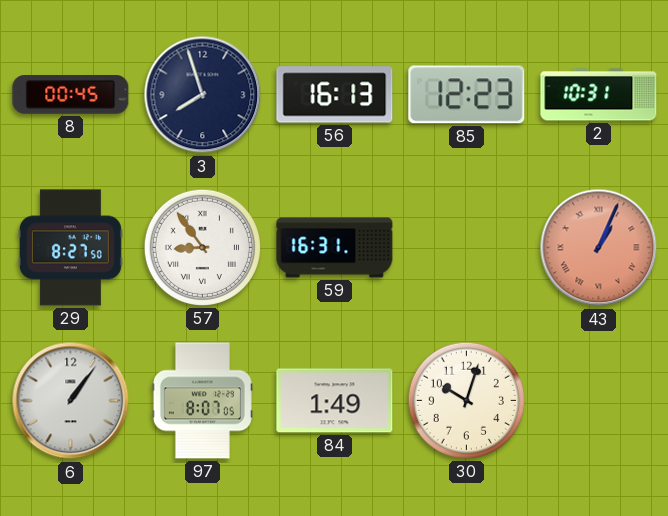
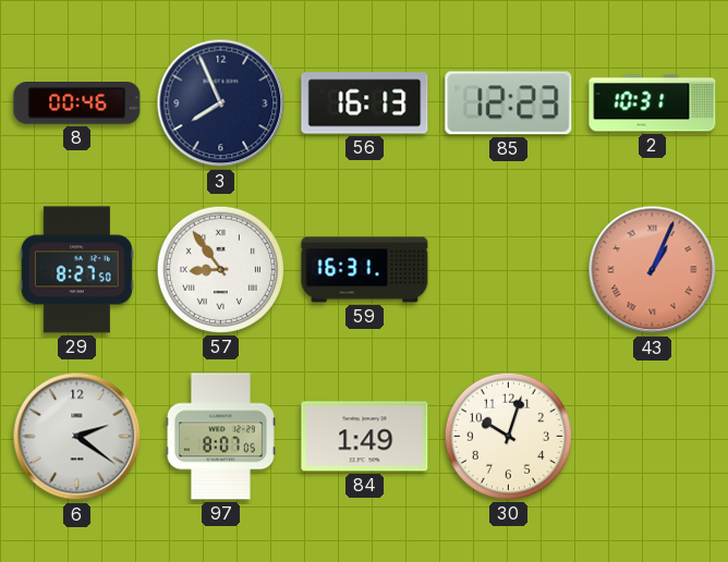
8: 00:45 -> 00:46
3: 7:57 -> 7:56
6: 1:06 -> 2:21
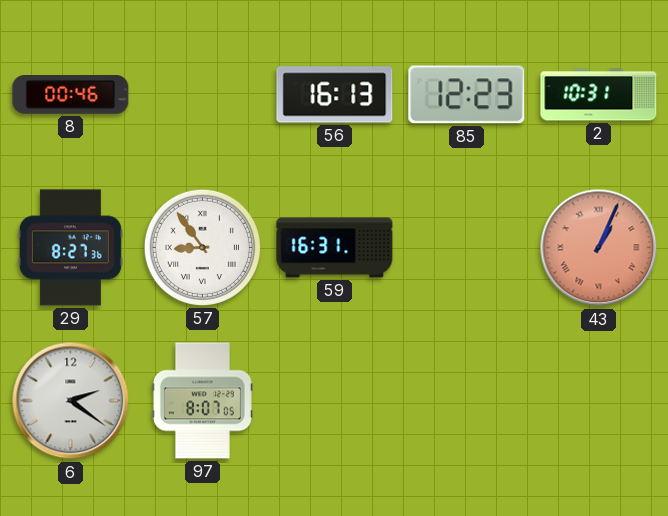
3: 7:56 -> none
29: 8:27:50 -> 8:27:36
84: 1:49 -> none
30: 10:03 -> none
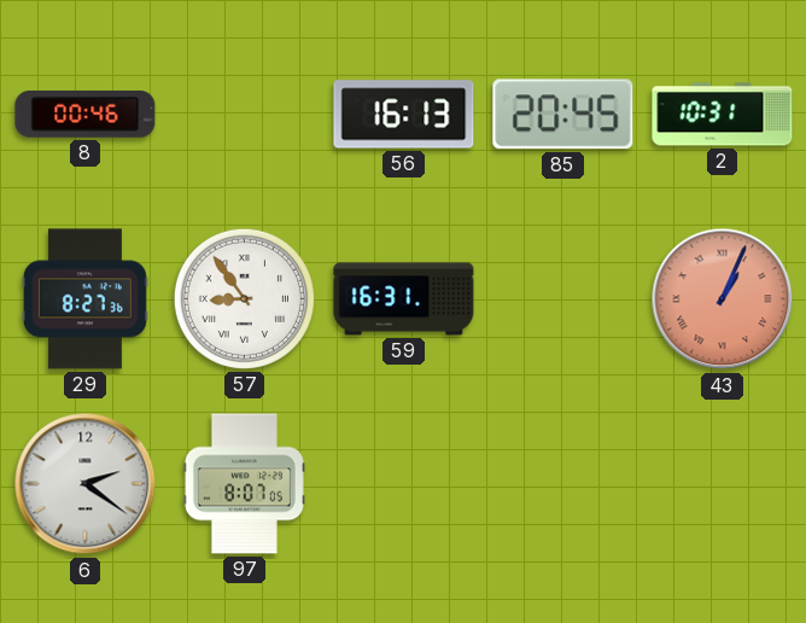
85: 12:23 -> 20:45
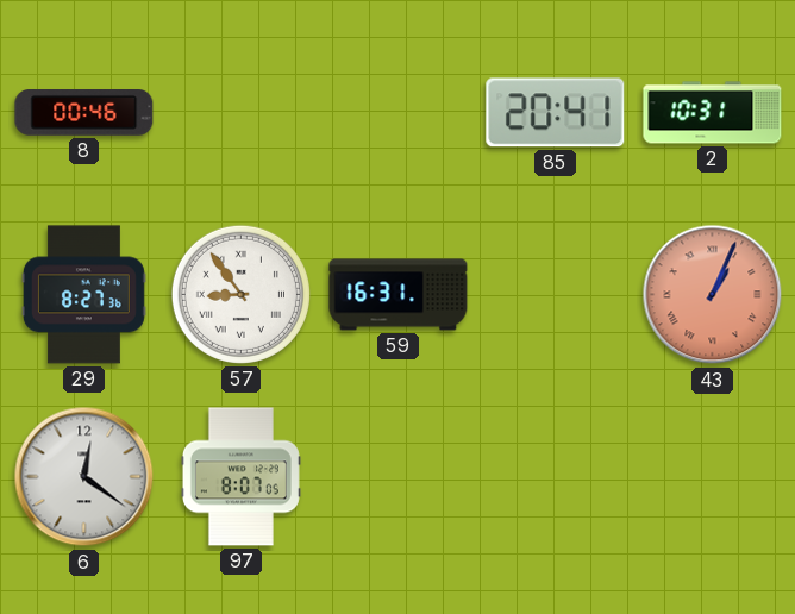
56: 16:13 -> none
85: 20:45 -> 20:41
6: 2:21 -> 12:21
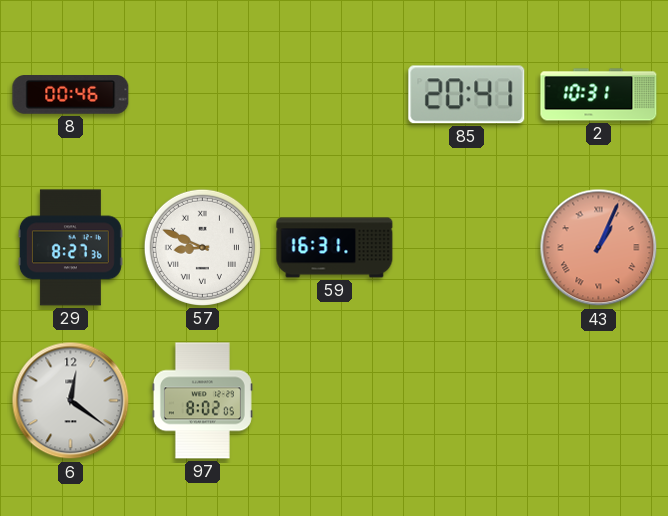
57: 8:54 -> 8:49
97: 8:07 -> 8:02
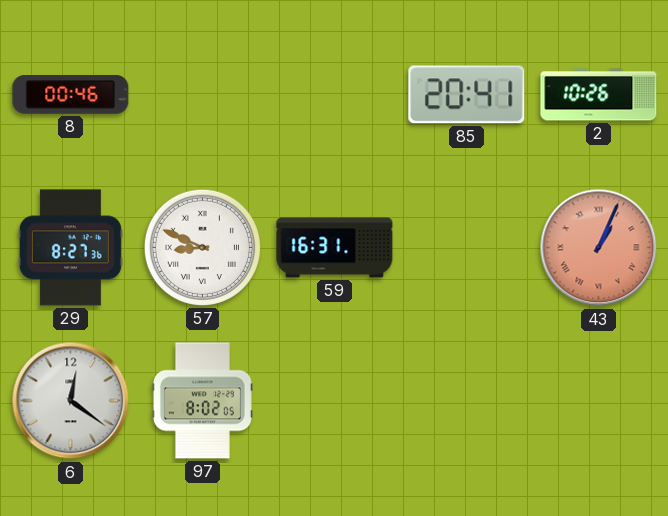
2: 10:31 -> 10:26
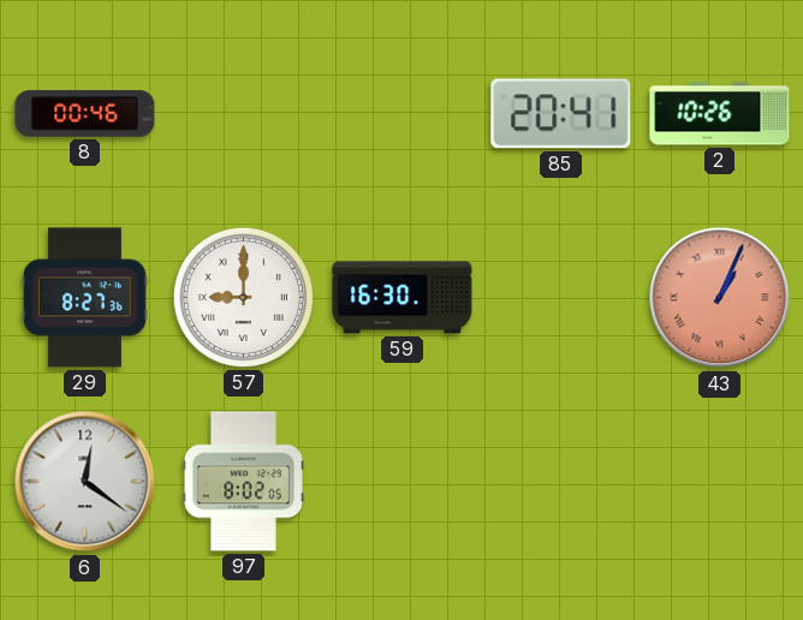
57: 8:49 -> 9:00
59: 16:31 -> 16:30
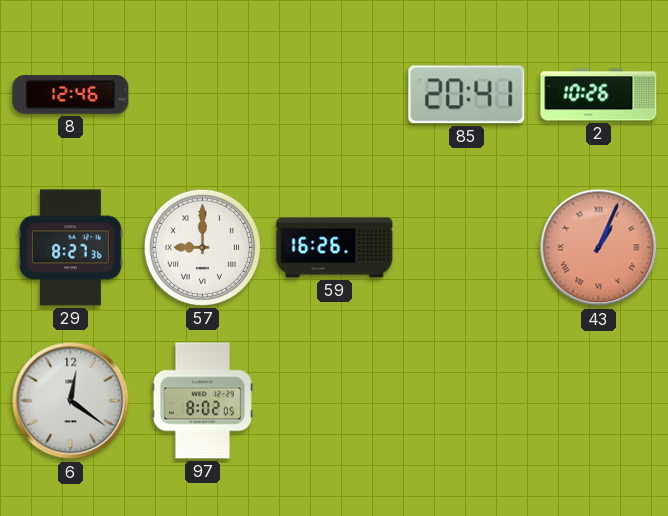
8: 00:46 -> 12:46
59: 16:30 -> 16:26
